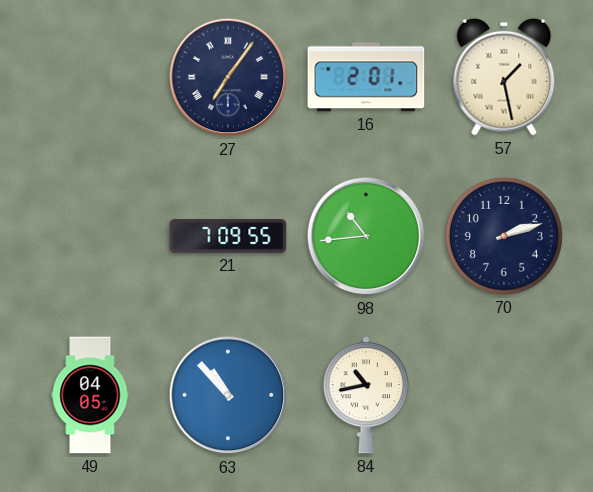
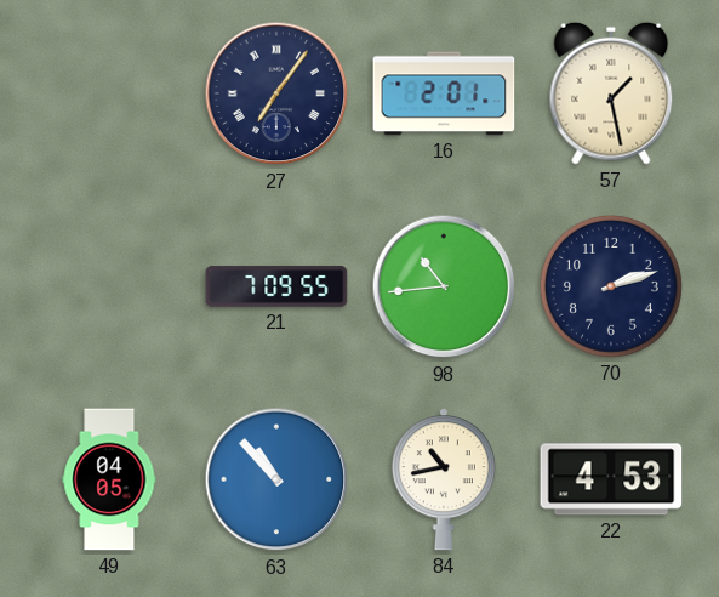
22: none -> 4:53
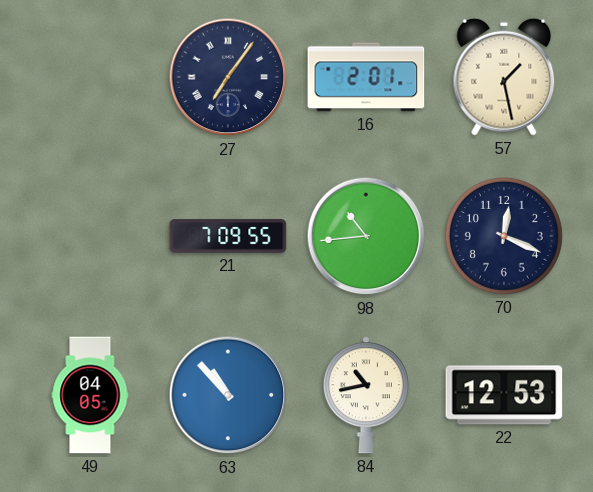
70: 2:12 -> 12:19
22: 4:53 -> 12:53
